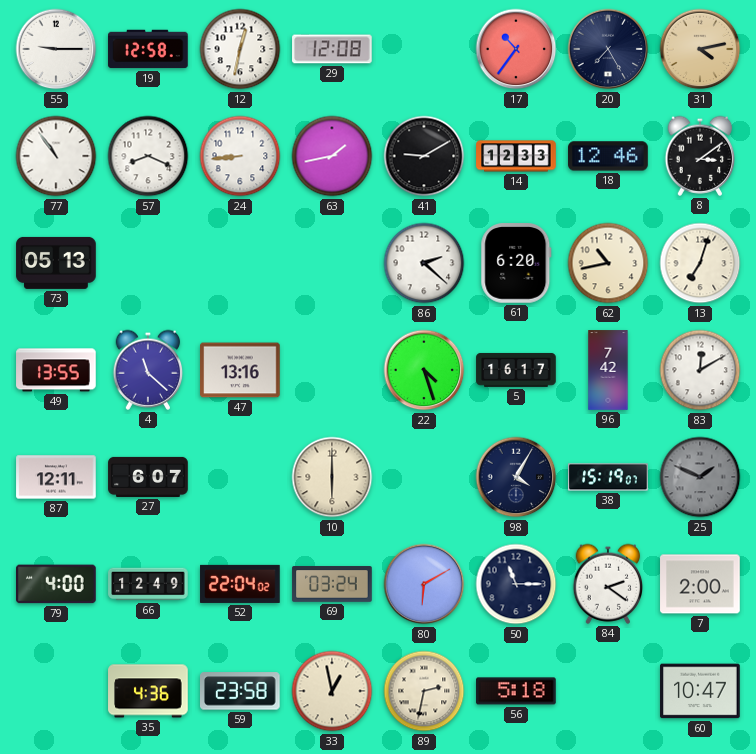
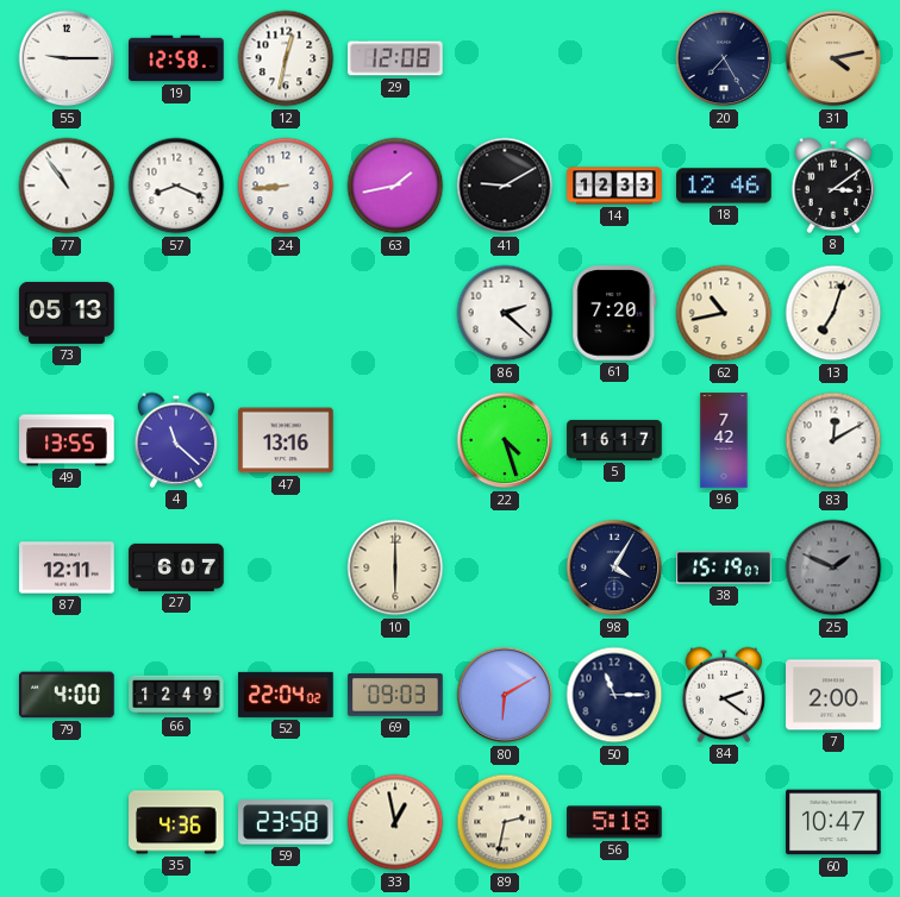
17: 10:36 -> none
61: 6:20 -> 7:20
69: 03:24 -> 09:03
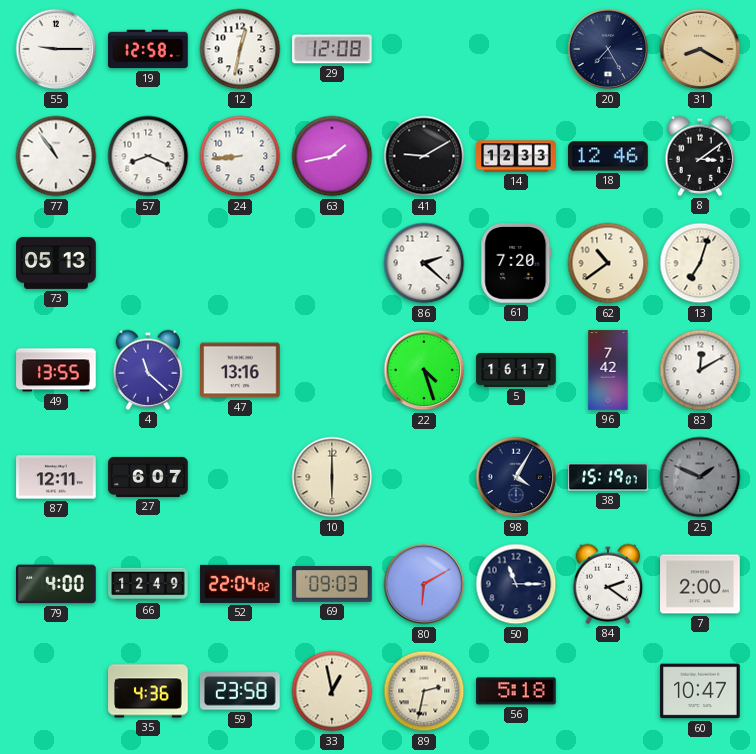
31: 4:13 -> 8:20
62: 10:43 -> 10:39
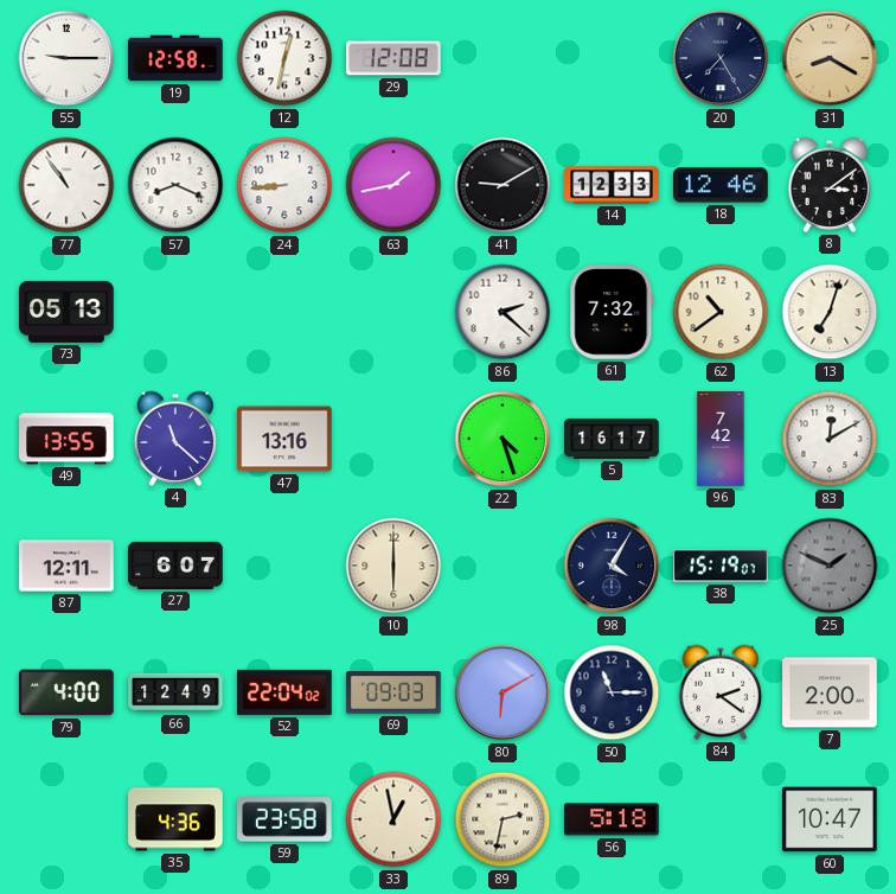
61: 7:20 -> 7:32
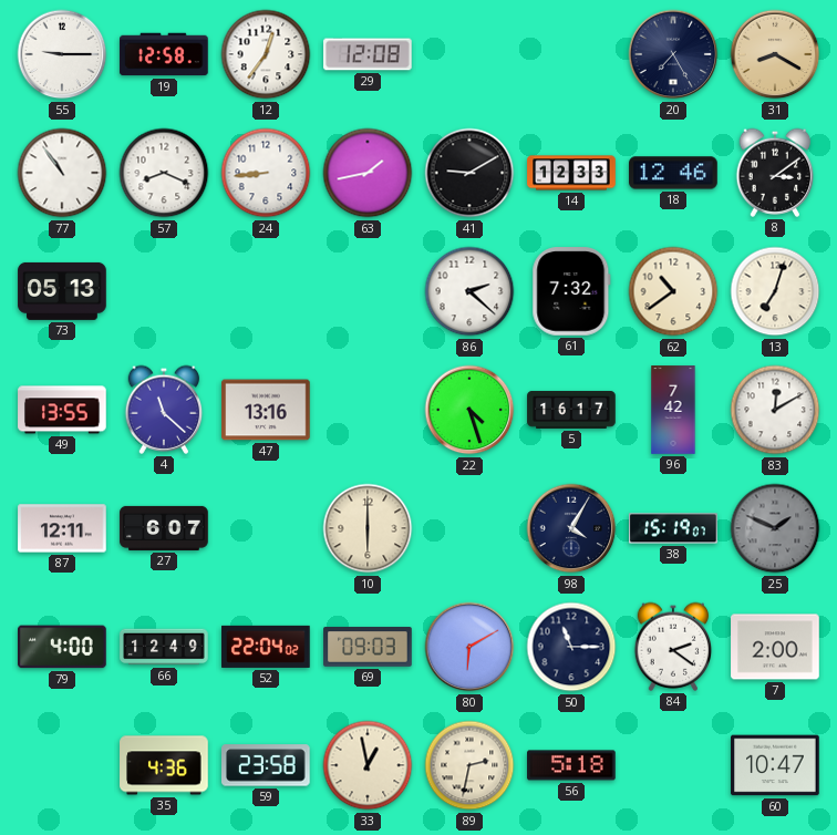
12: 12:32 -> 12:36
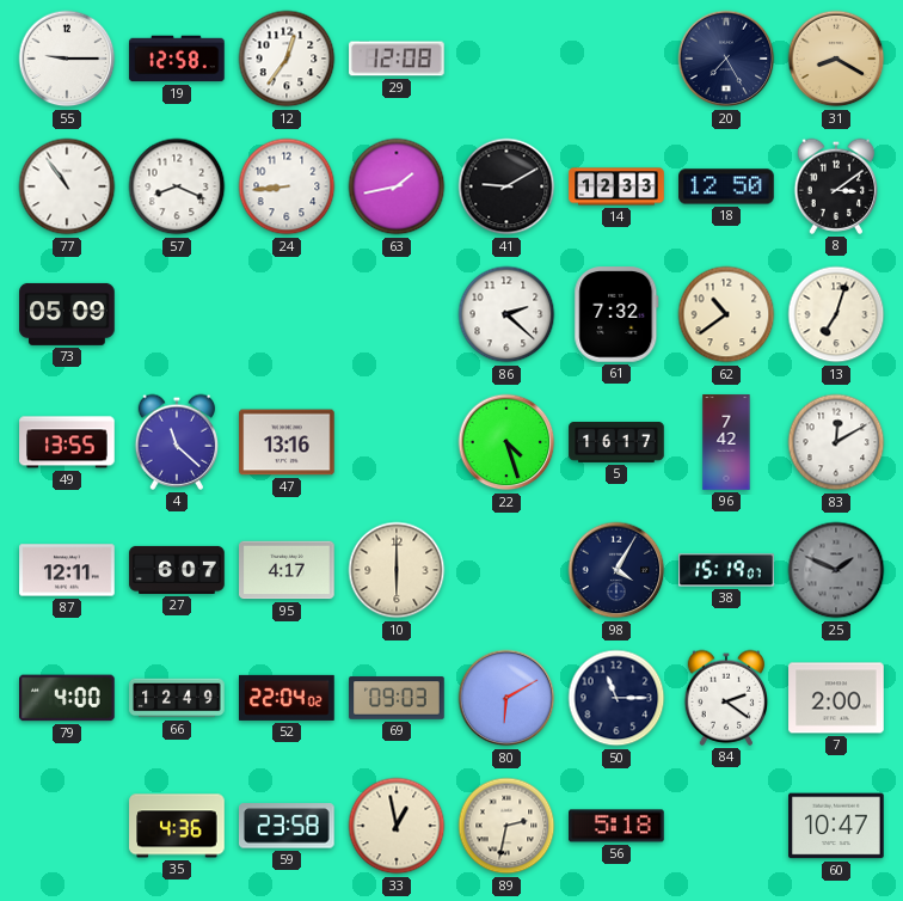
18: 12:46 -> 12:50
73: 05:13 -> 05:09
95: none -> 4:17
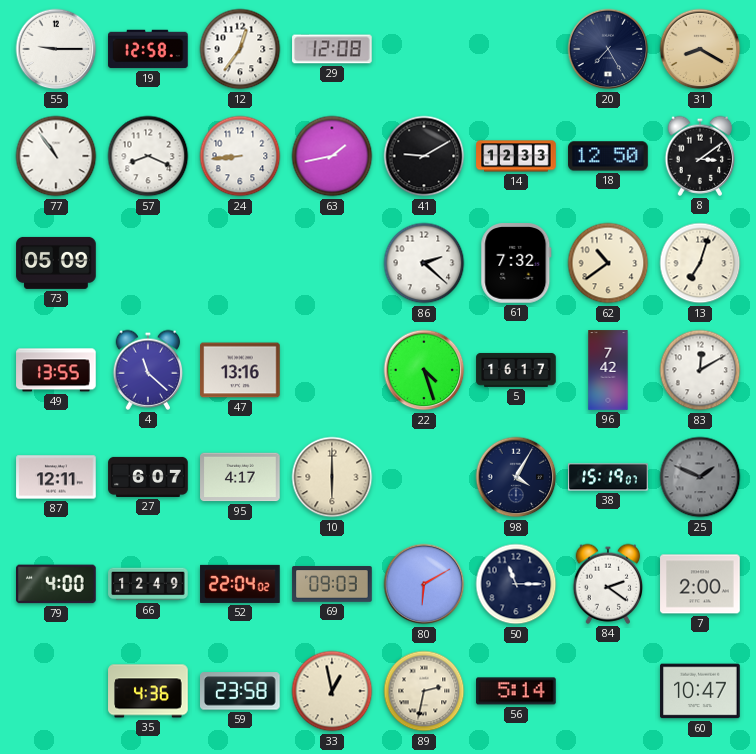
56: 5:18 -> 5:14
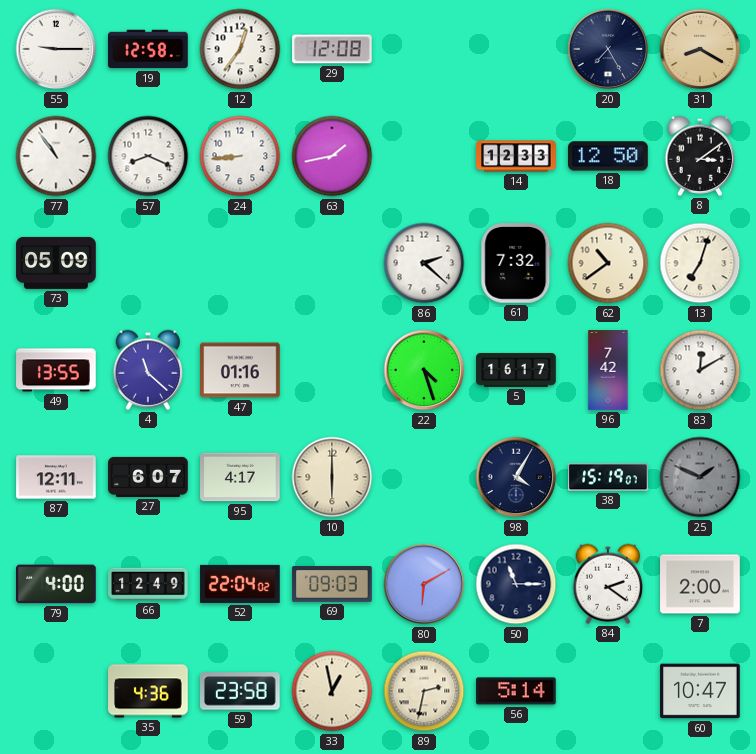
41: 9:10 -> none
47: 13:16 -> 01:16
